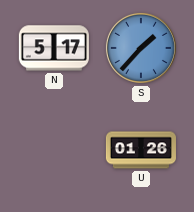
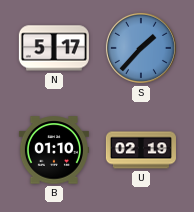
B: none -> 01:10
U: 01:26 -> 02:19
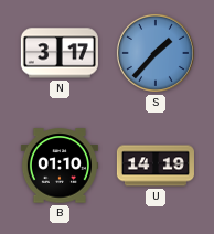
N: 5:17 -> 3:17
U: 02:19 -> 14:19
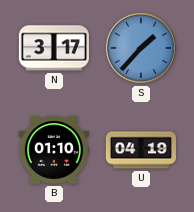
U: 14:19 -> 04:19
